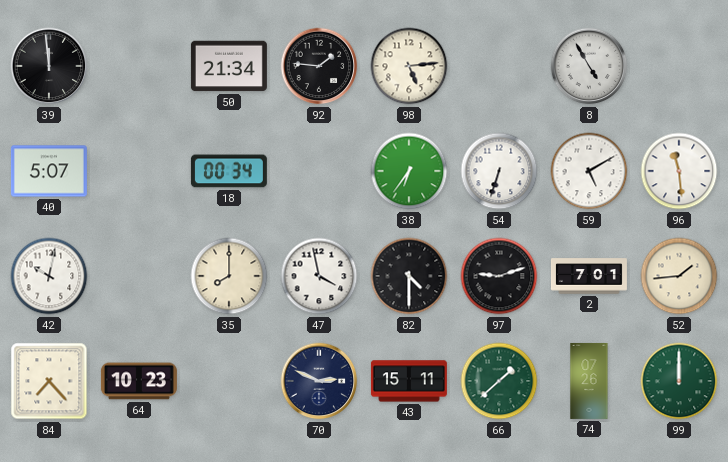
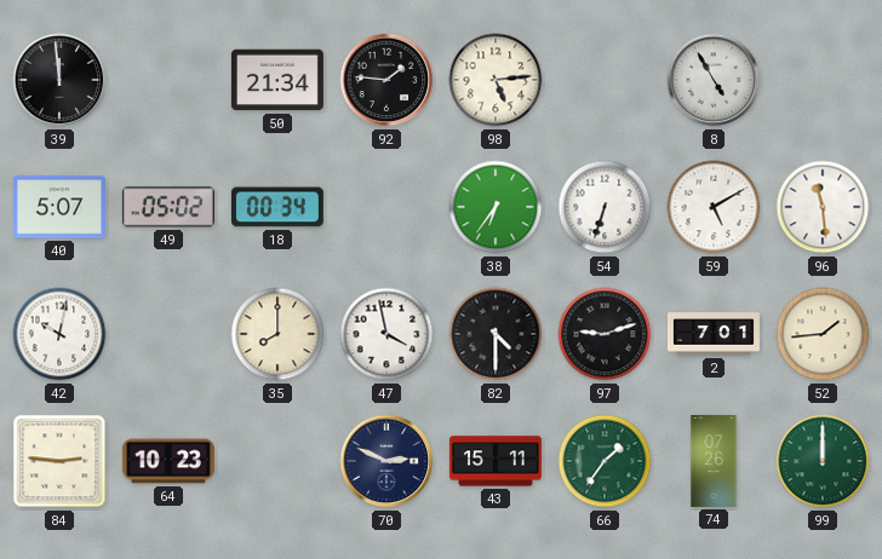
49: none -> 05:02
84: 7:23 -> 2:46
66: 1:38 -> 1:36
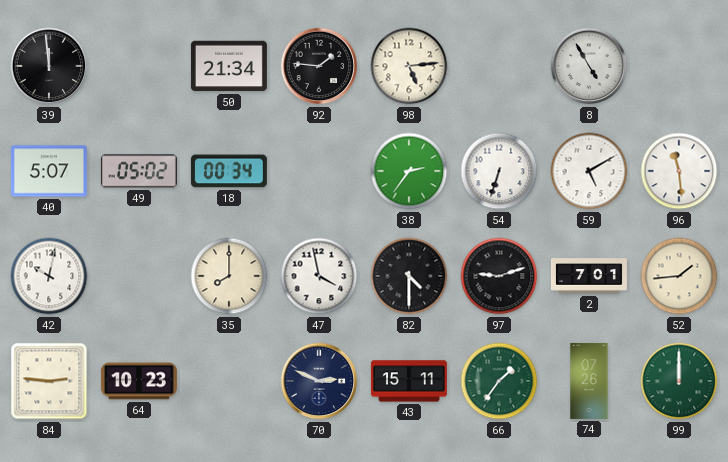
38: 6:36 -> 2:36
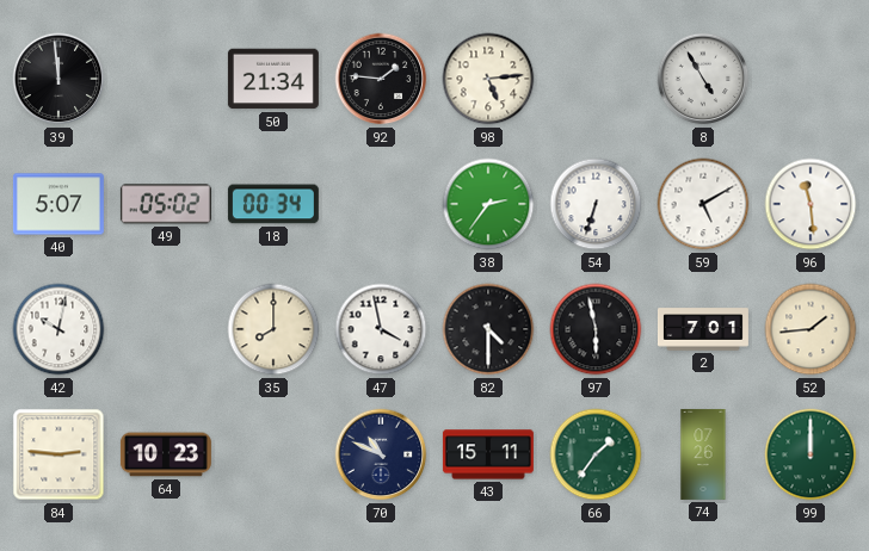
97: 9:12 -> 5:58
70: 2:49 -> 10:49
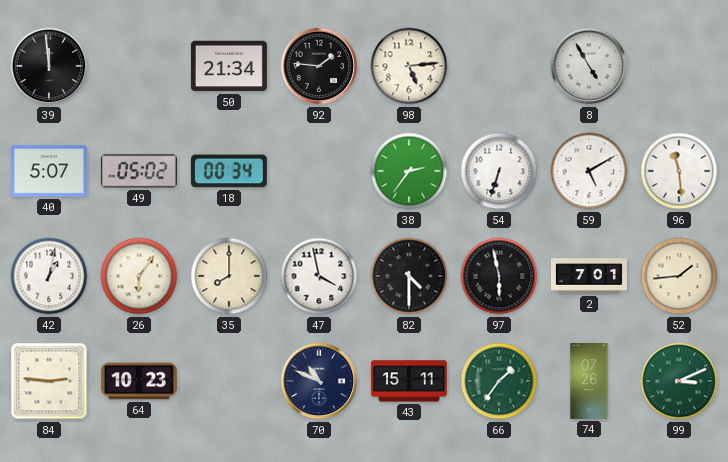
42: 10:02 -> 1:02
26: none -> 6:06
99: 12:00 -> 3:11
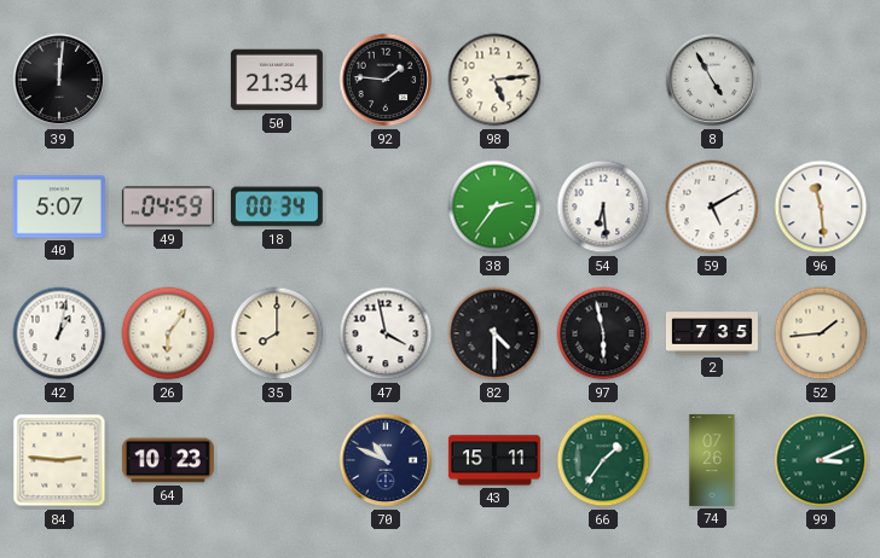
39: 11:59 -> 12:01
49: 05:02 -> 04:59
54: 6:33 -> 6:29
2: 7:01 -> 7:35
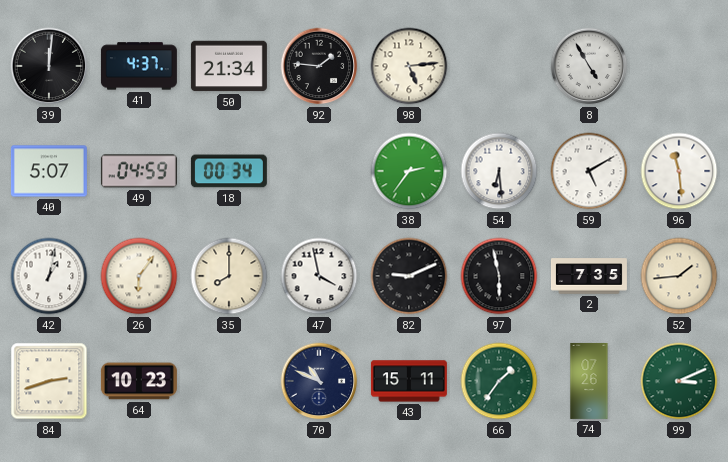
41: none -> 4:37
82: 4:30 -> 9:11
84: 2:46 -> 2:42
